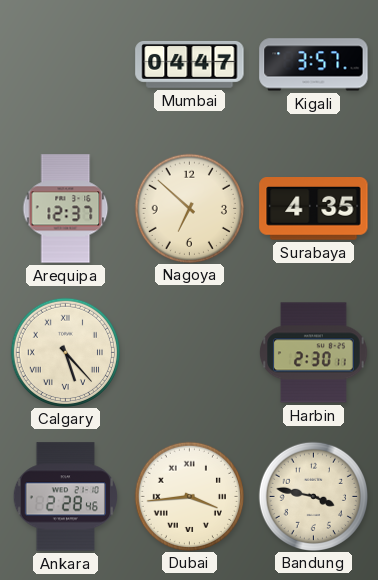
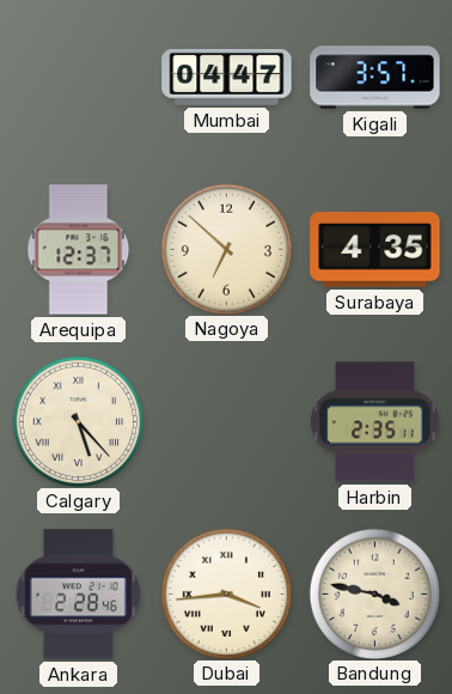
Harbin: 2:30 -> 2:35
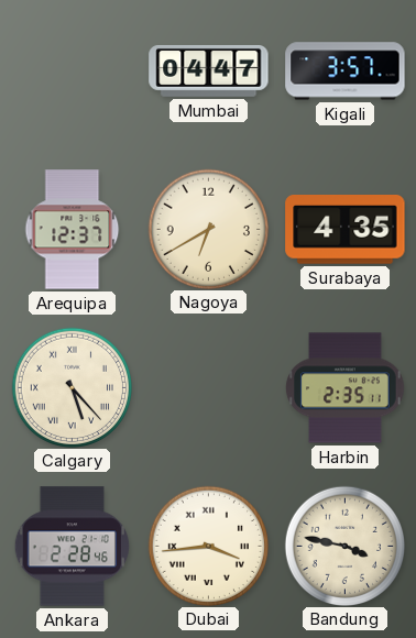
Nagoya: 6:52 -> 6:40
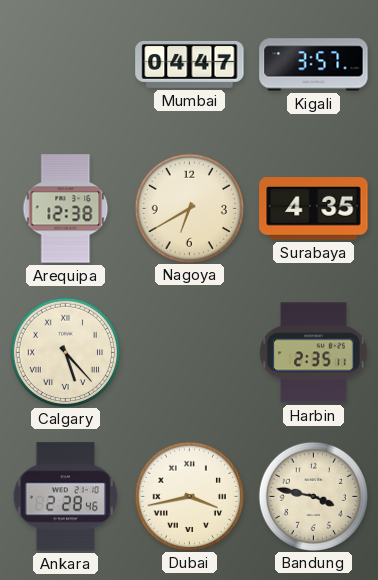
Arequipa: 12:37 -> 12:38
Dubai: 3:44 -> 3:43
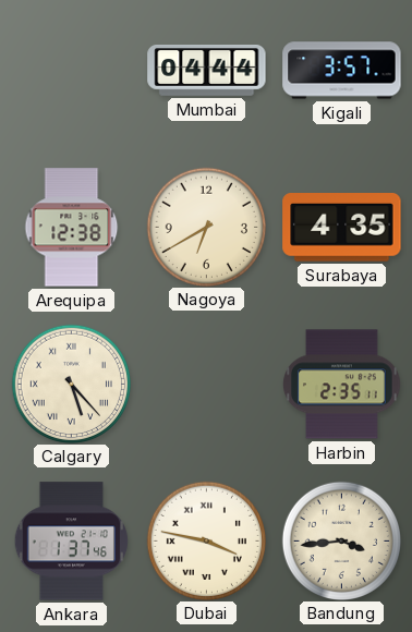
Mumbai: 04:47 -> 04:44
Ankara: 2:28 -> 1:37
Dubai: 3:43 -> 3:47
Bandung: 3:47 -> 3:44
